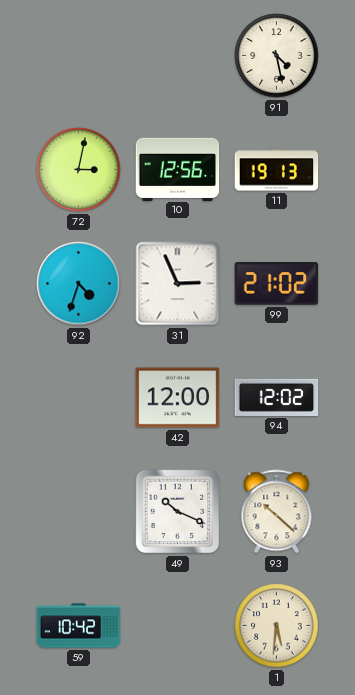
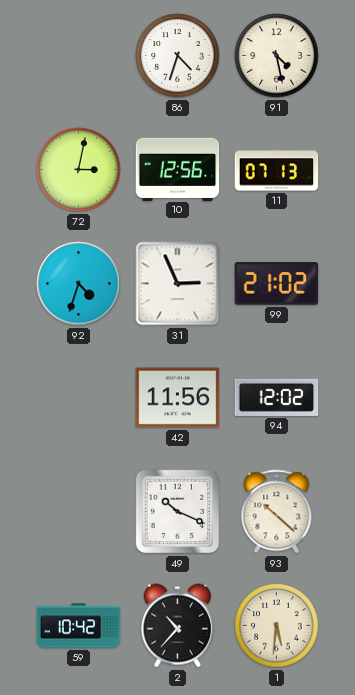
86: none -> 4:33
11: 19:13 -> 07:13
42: 12:00 -> 11:56
2: none -> 10:37
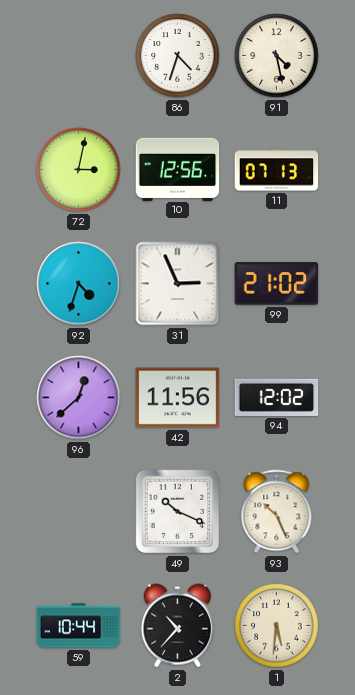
96: none -> 12:38
93: 10:22 -> 10:26
59: 10:42 -> 10:44
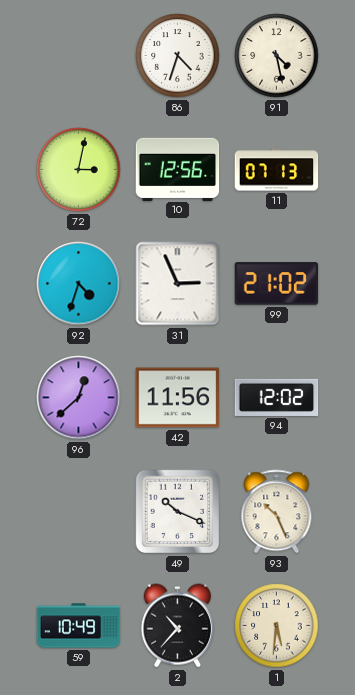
59: 10:44 -> 10:49
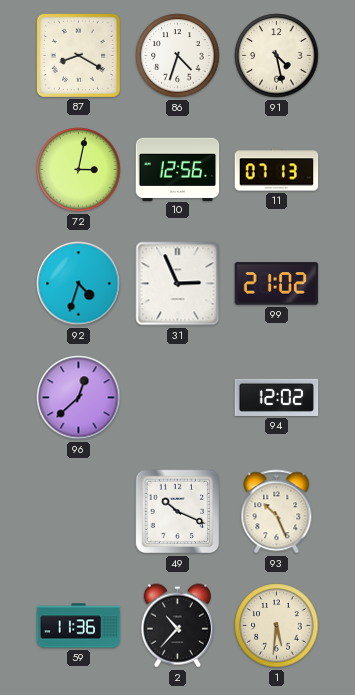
87: none -> 8:20
42: 11:56 -> none
59: 10:49 -> 11:36
